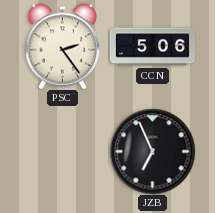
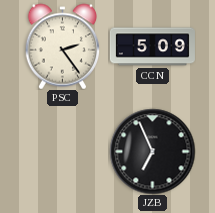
CCN: 5:06 -> 5:09
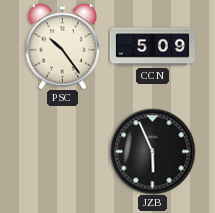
PSC: 2:24 -> 10:24
JZB: 6:56 -> 5:56
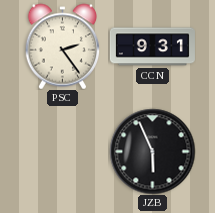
PSC: 10:24 -> 2:24
CCN: 5:09 -> 9:31
